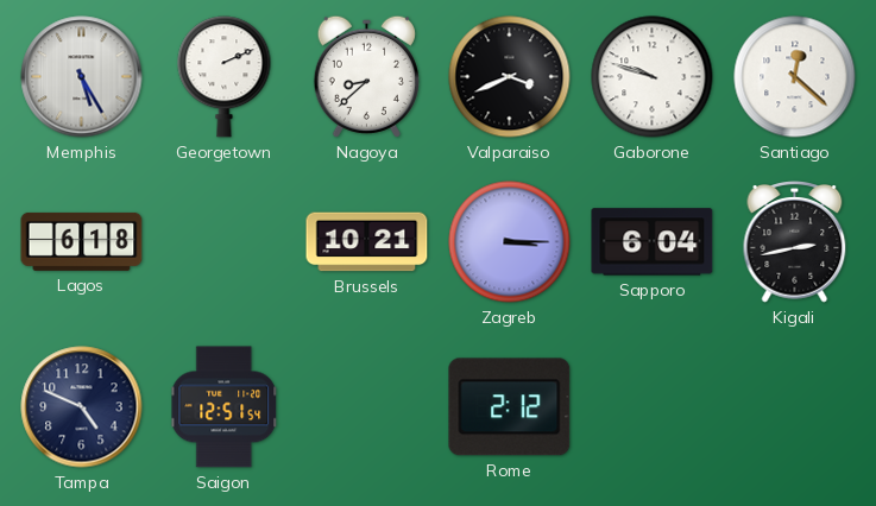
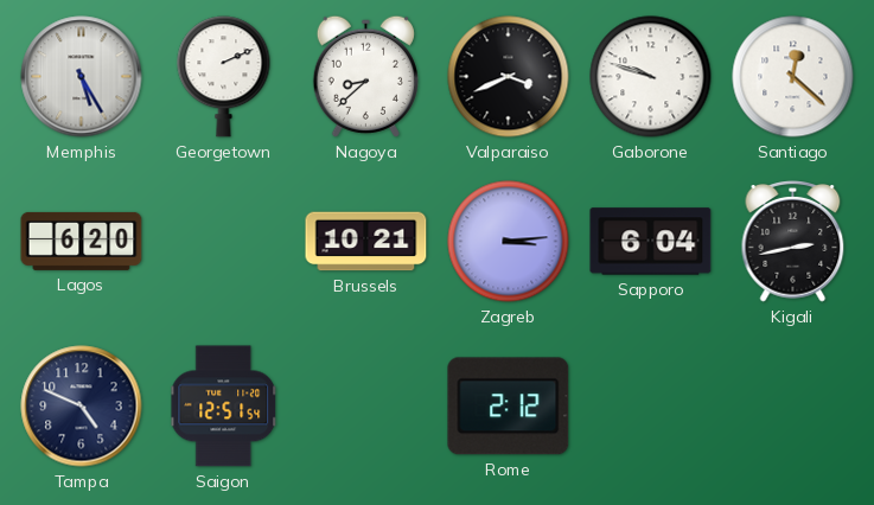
Lagos: 6:18 -> 6:20
Zagreb: 3:15 -> 3:14
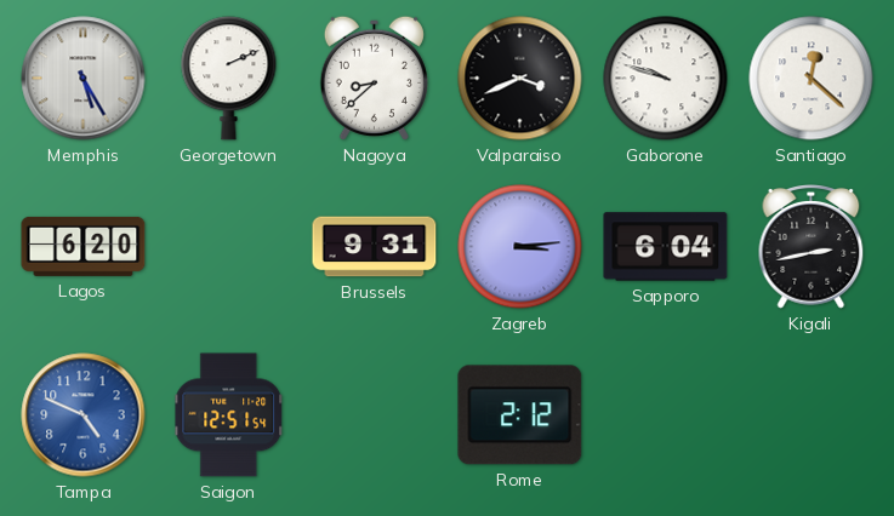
Brussels: 10:21 -> 9:31
Tampa dial: navy -> blue
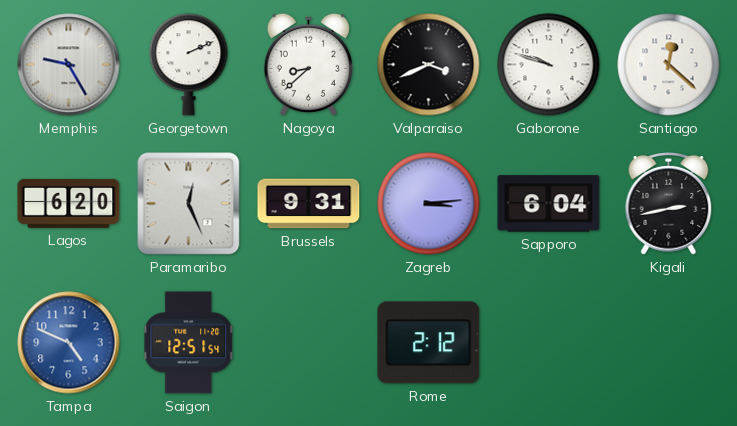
Memphis: 5:25 -> 9:25
Paramaribo: none -> 12:26
